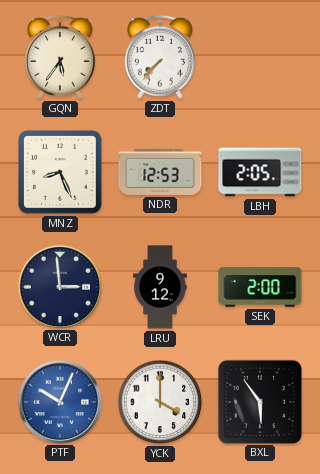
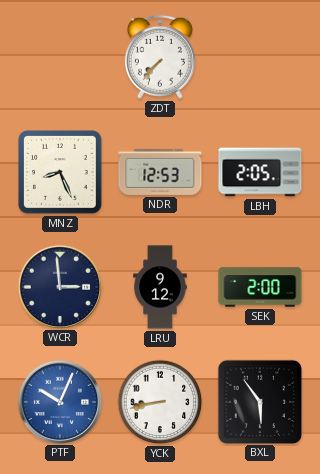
GQN: 5:36 -> none
YCK: 4:00 -> 8:43
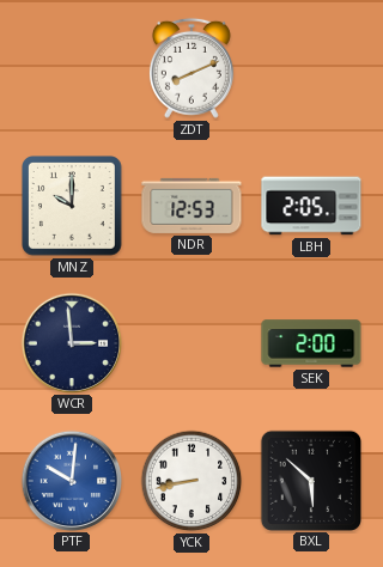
ZDT: 7:37 -> 8:11
MNZ: 8:26 -> 10:00
LRU: 9:12 -> none
PTF: 10:04 -> 10:01
BXL: 5:54 -> 5:52
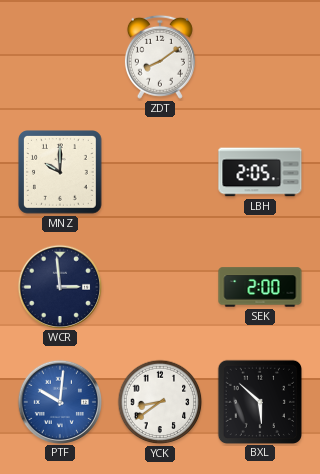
ZDT: 8:11 -> 8:09
NDR: 12:53 -> none
YCK: 8:43 -> 8:39
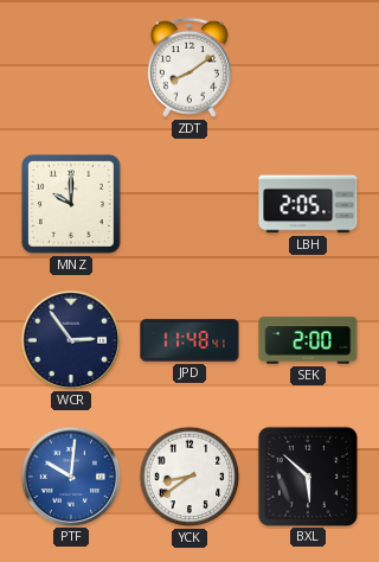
WCR: 2:59 -> 2:54
JPD: none -> 11:48
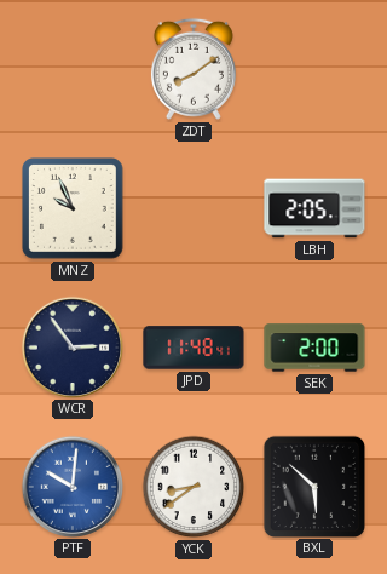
MNZ: 10:00 -> 9:56
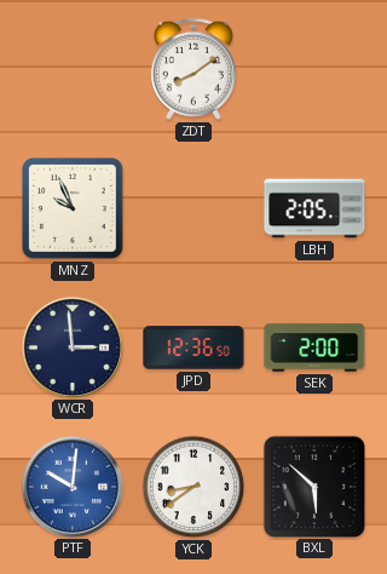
WCR: 2:54 -> 2:59
JPD: 11:48 -> 12:36
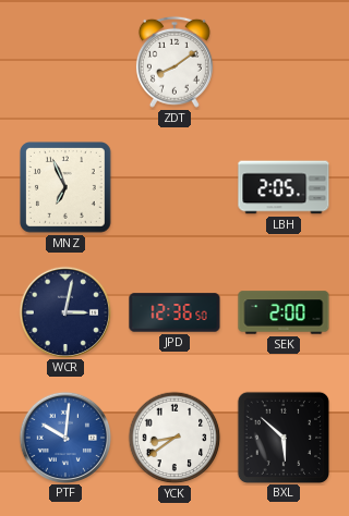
MNZ: 9:56 -> 6:56
WCR: 2:59 -> 3:02
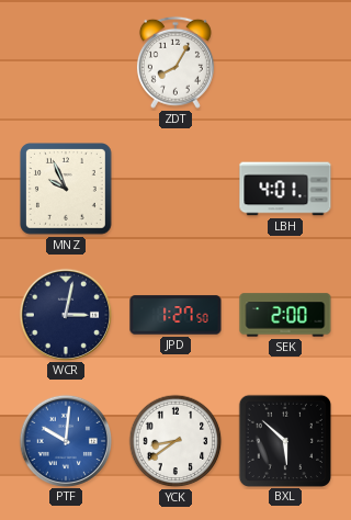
ZDT: 8:09 -> 8:05
MNZ: 6:56 -> 9:56
LBH: 2:05 -> 4:01
JPD: 12:36 -> 1:27
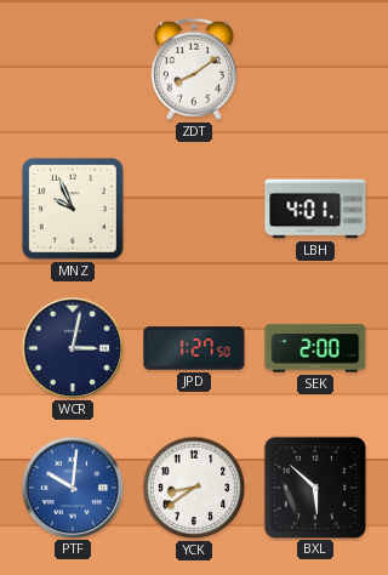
ZDT: 8:05 -> 8:09
